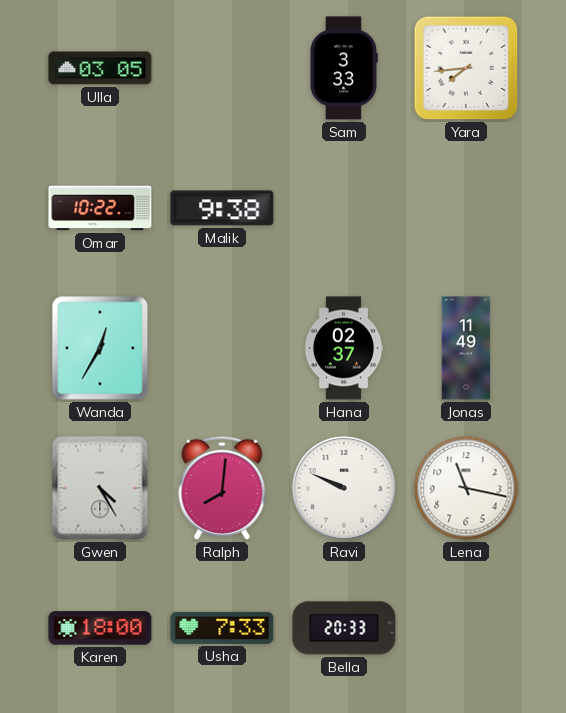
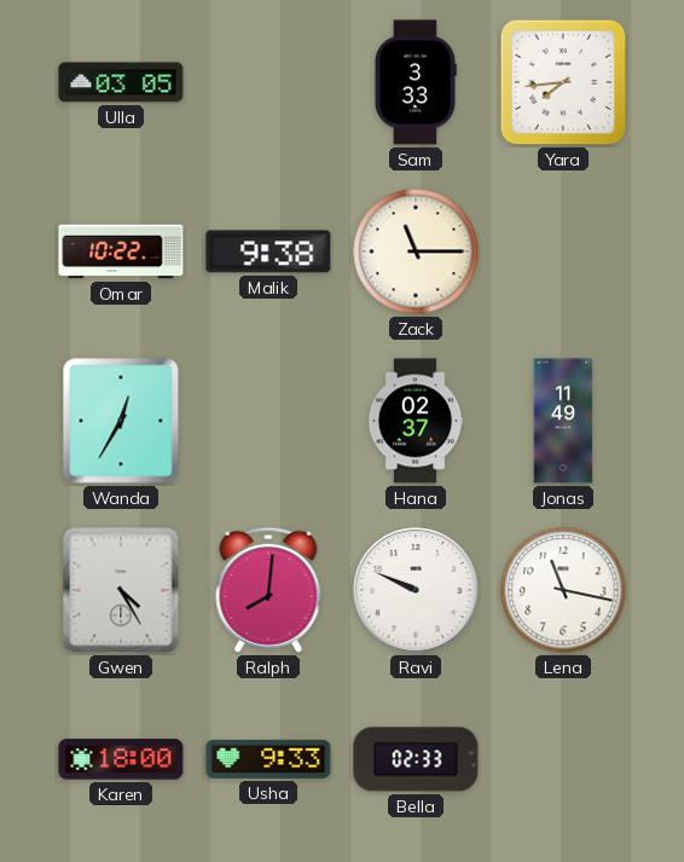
Zack: none -> 11:15
Usha: 7:33 -> 9:33
Bella: 20:33 -> 02:33
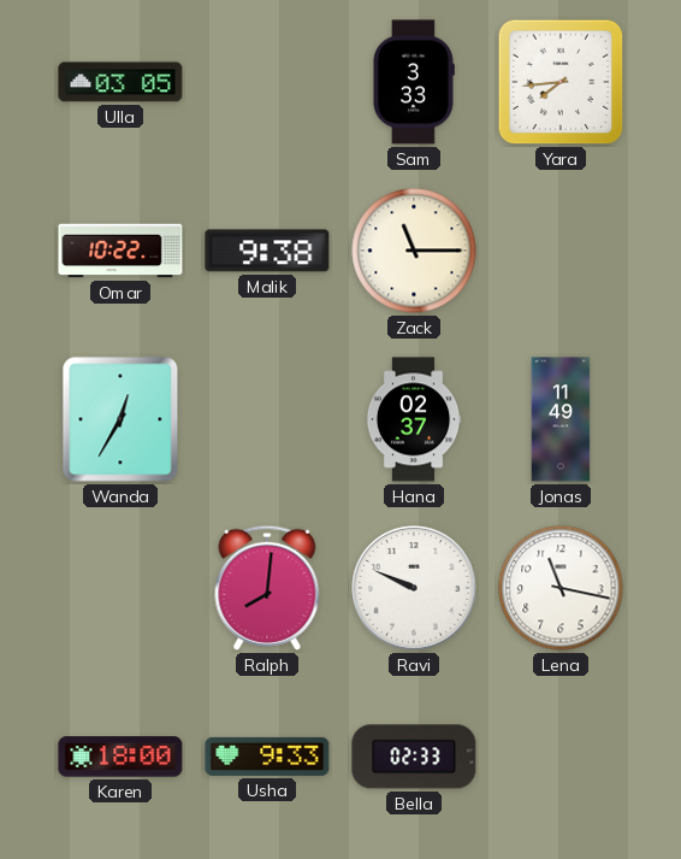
Gwen: 4:25 -> none
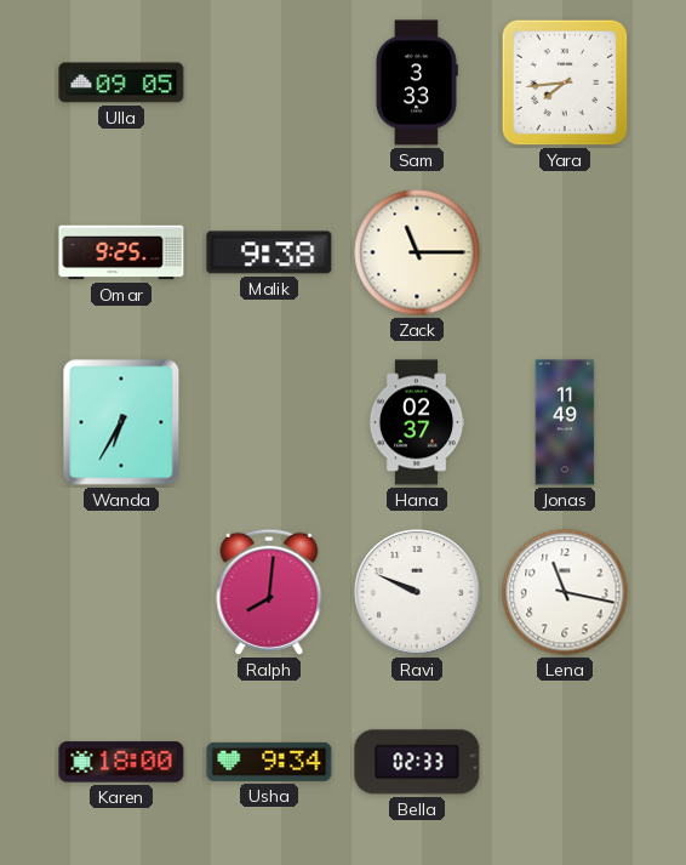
Ulla: 03:05 -> 09:05
Omar: 10:22 -> 9:25
Wanda: 12:35 -> 6:35
Usha: 9:33 -> 9:34
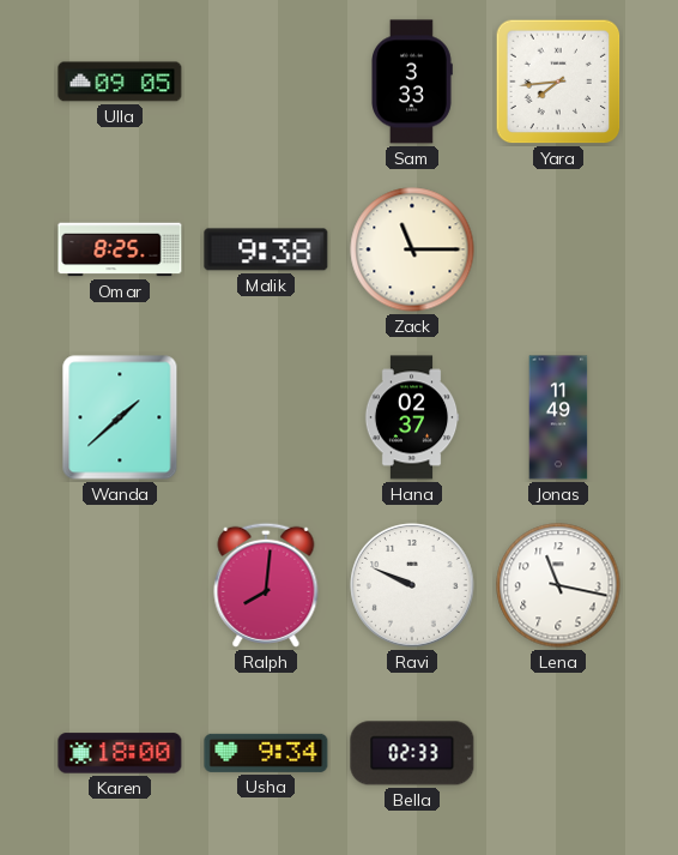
Omar: 9:25 -> 8:25
Wanda: 6:35 -> 1:38
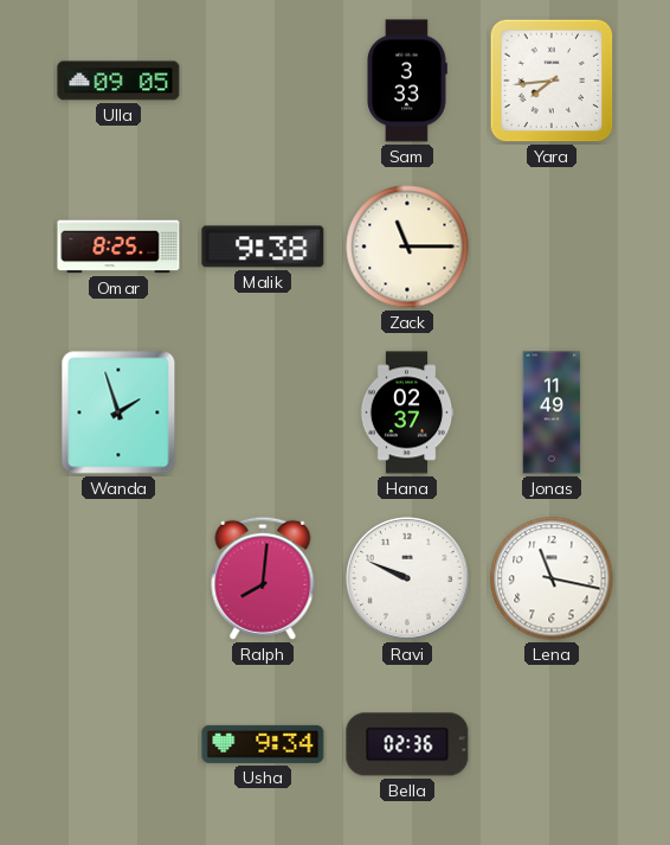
Wanda: 1:38 -> 1:57
Karen: 18:00 -> none
Bella: 02:33 -> 02:36
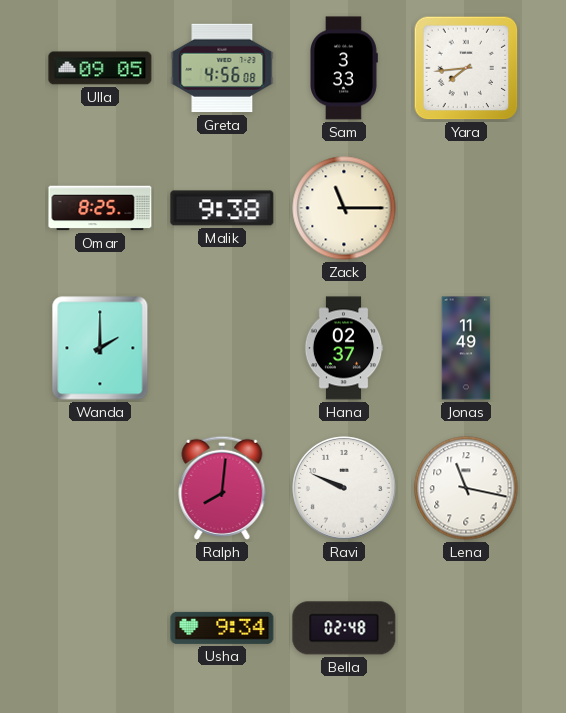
Greta: none -> 4:56
Wanda: 1:57 -> 2:00
Bella: 02:36 -> 02:48
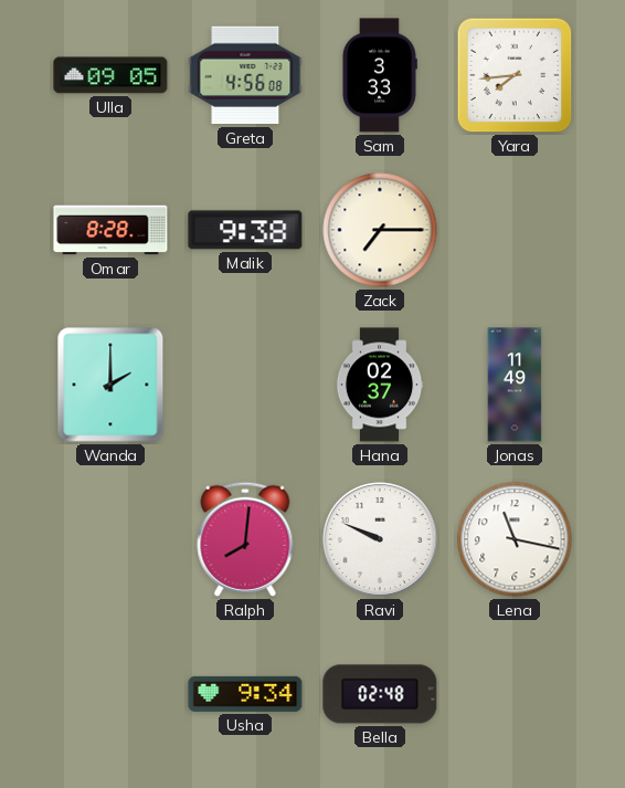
Omar: 8:25 -> 8:28
Zack: 11:15 -> 7:15
